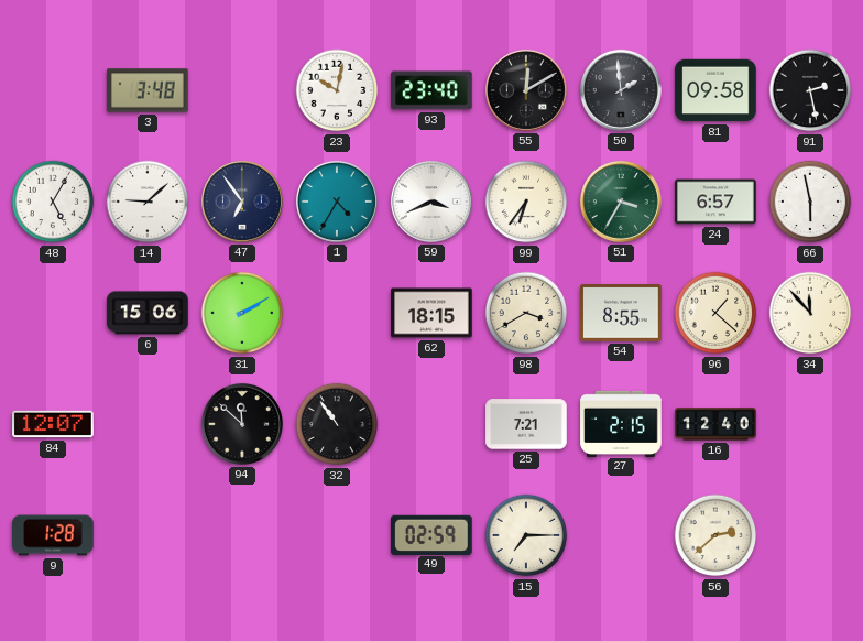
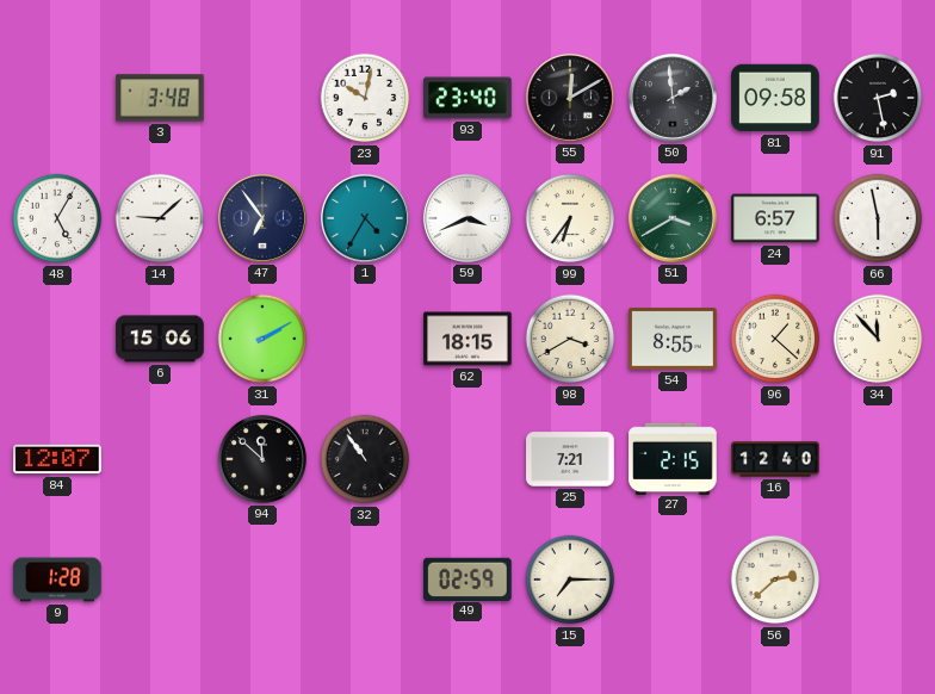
51: 3:35 -> 3:40
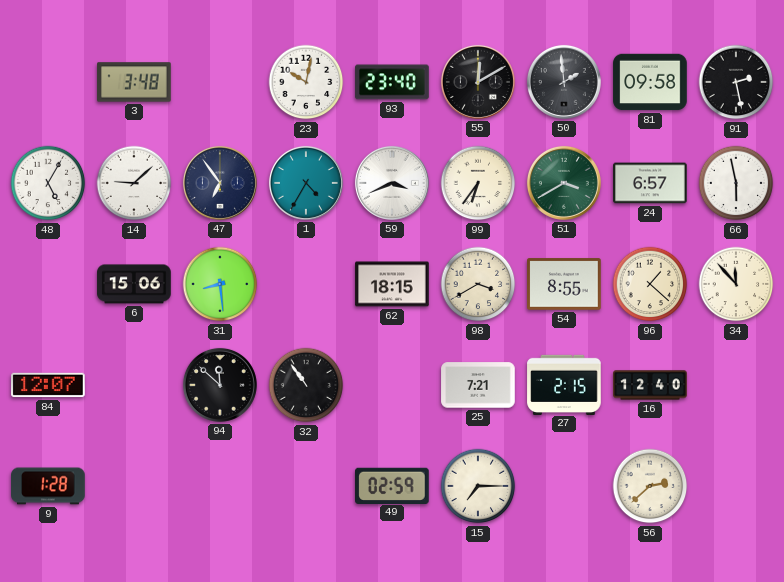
31: 2:10 -> 8:29
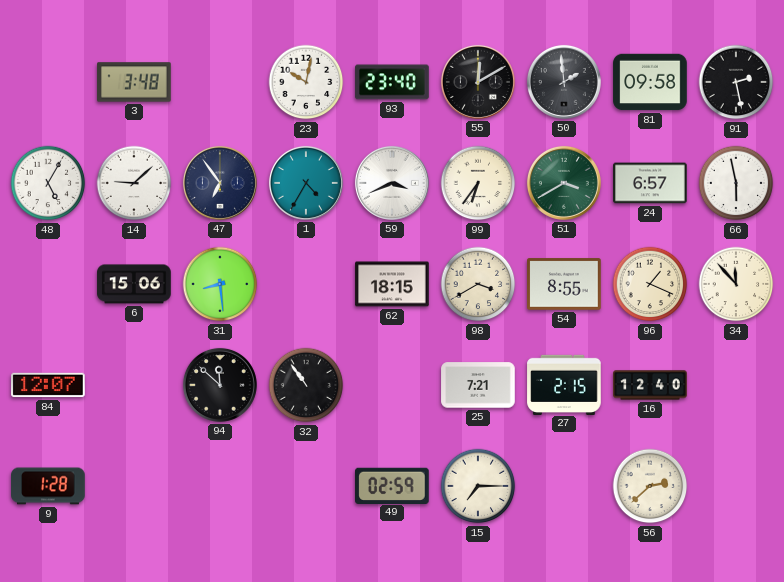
96: 1:22 -> 1:19
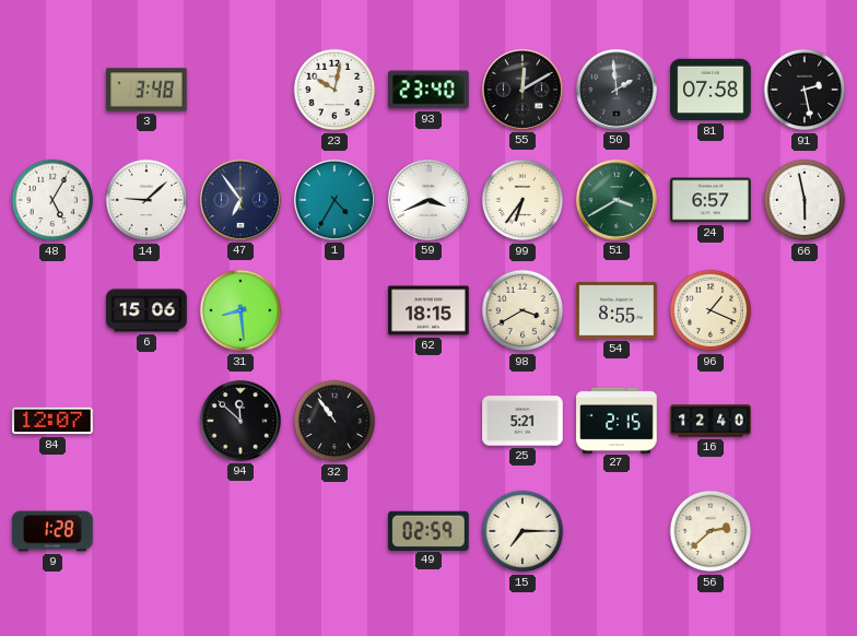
81: 09:58 -> 07:58
34: 11:53 -> none
25: 7:21 -> 5:21
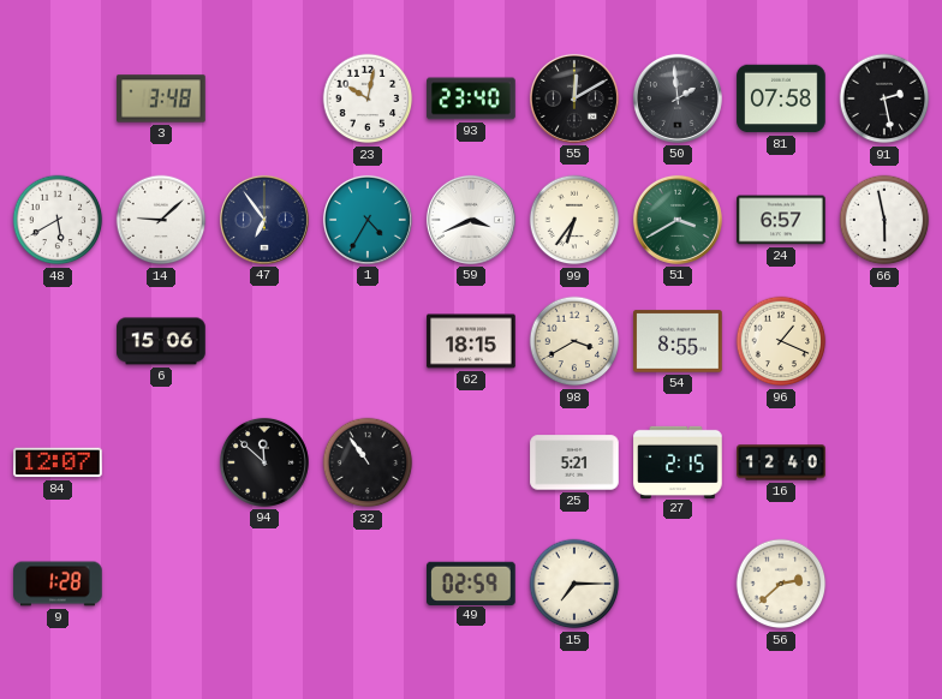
48: 5:05 -> 5:40
31: 8:29 -> none
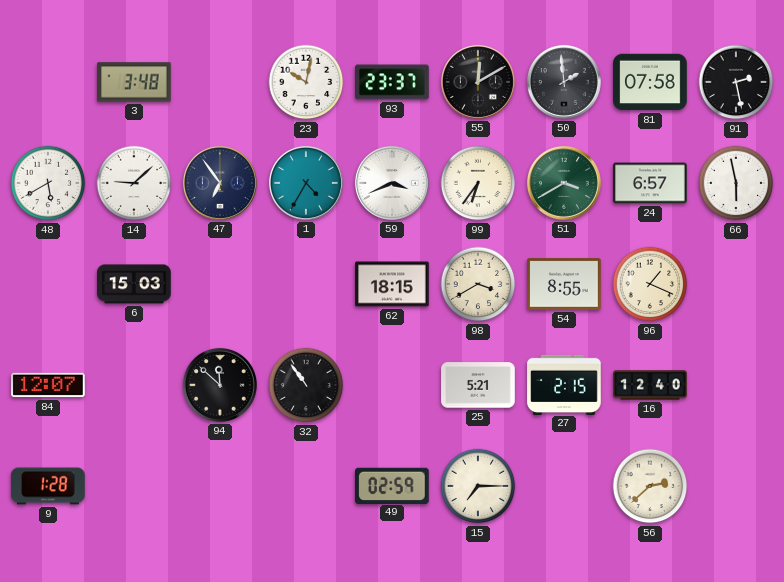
93: 23:40 -> 23:37
6: 15:06 -> 15:03
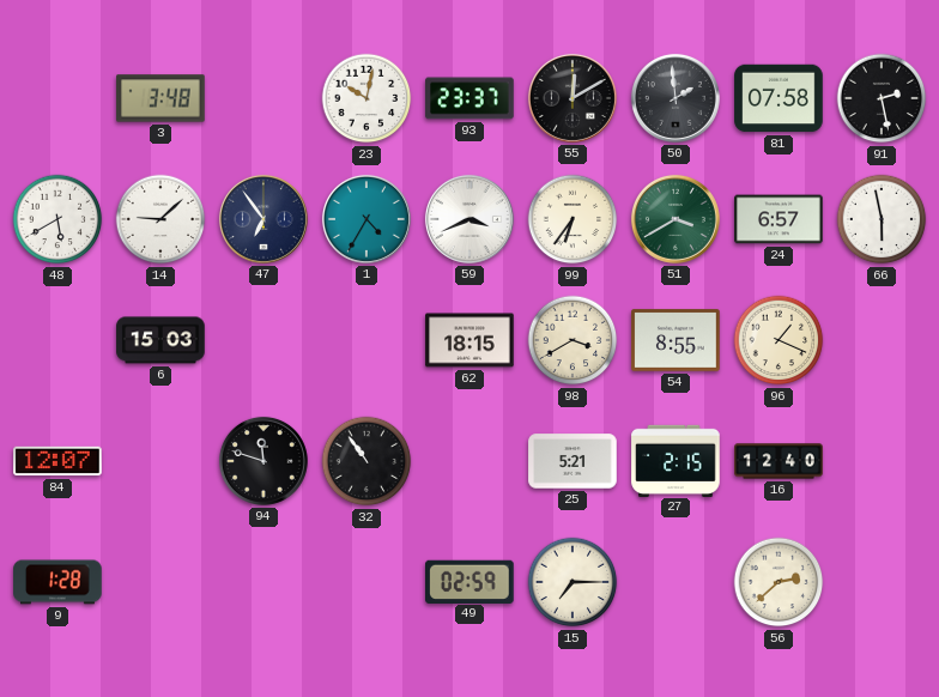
94: 11:52 -> 11:48
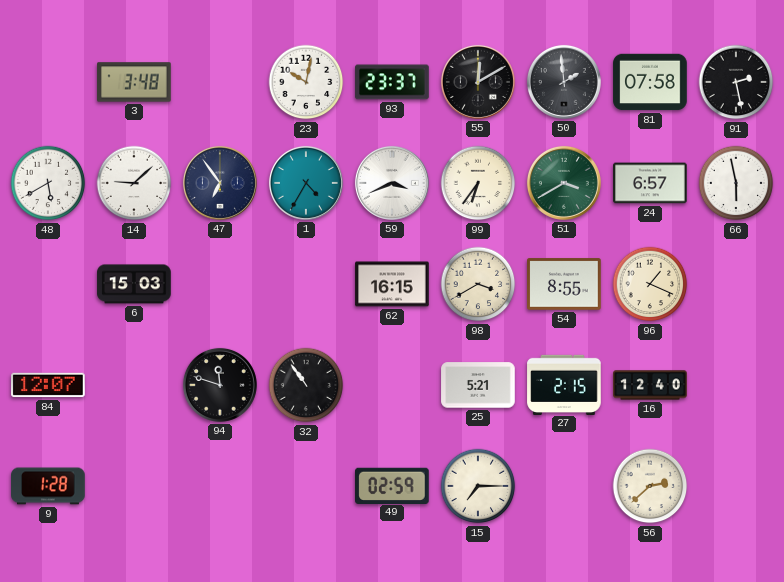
62: 18:15 -> 16:15
